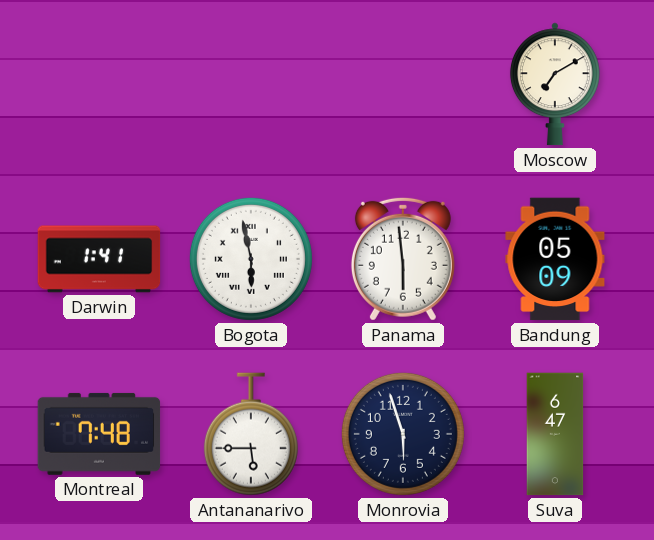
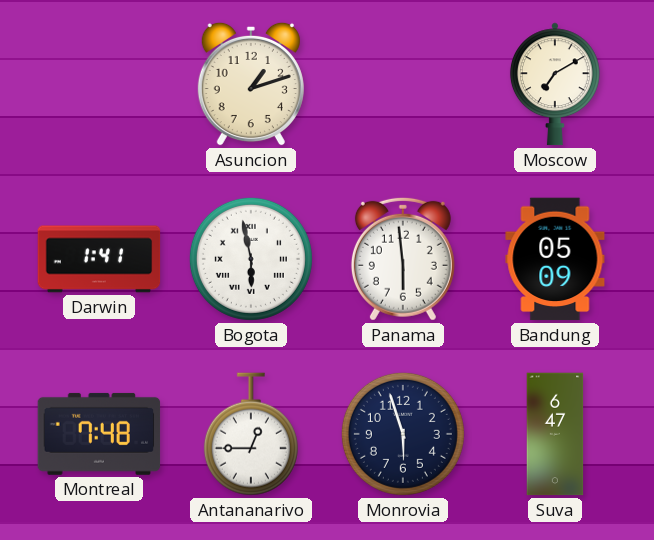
Asuncion: none -> 1:12
Antananarivo: 5:45 -> 12:45
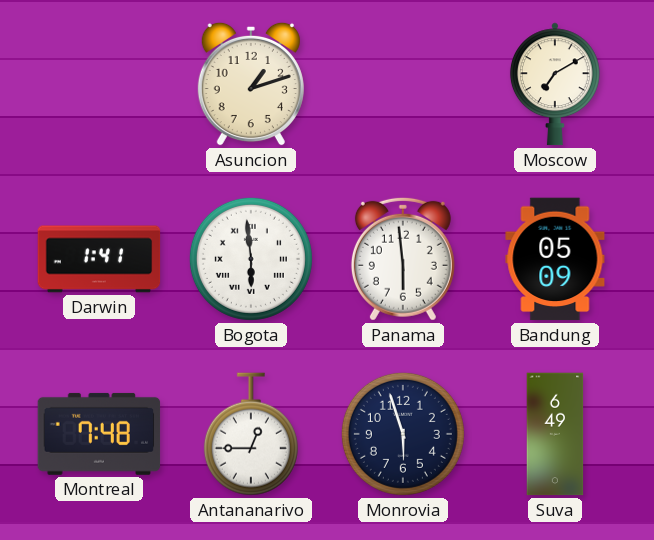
Bogota: 5:58 -> 5:59
Suva: 6:47 -> 6:49
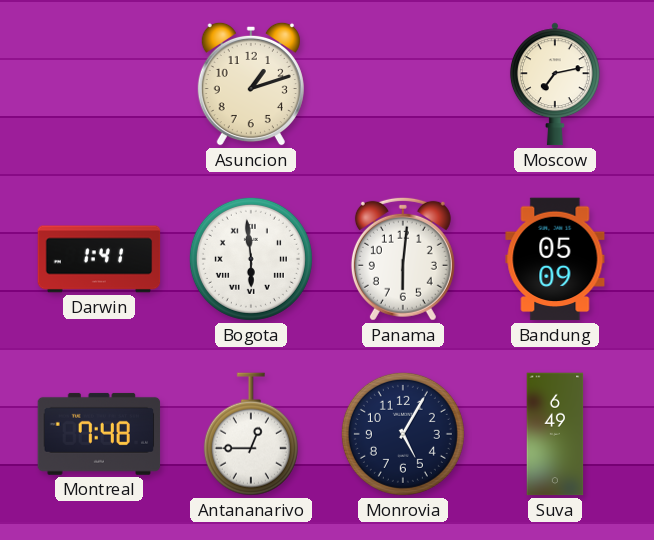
Moscow: 7:10 -> 7:13
Panama: 5:59 -> 6:01
Monrovia: 5:57 -> 5:05
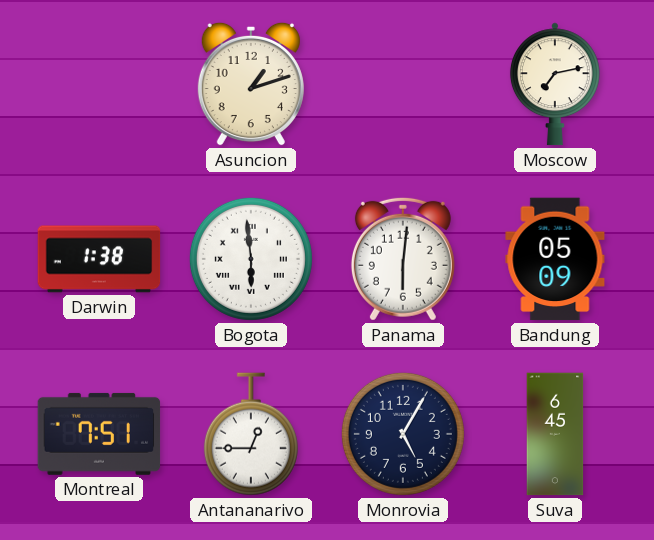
Darwin: 1:41 -> 1:38
Montreal: 7:48 -> 7:51
Suva: 6:49 -> 6:45
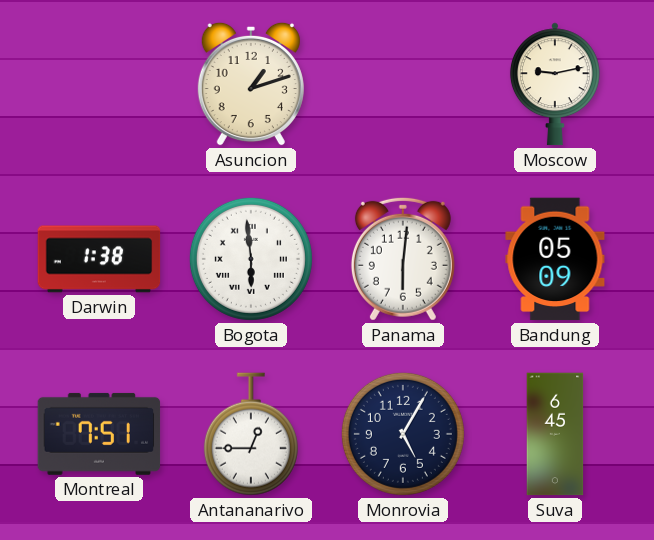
Moscow: 7:13 -> 9:13
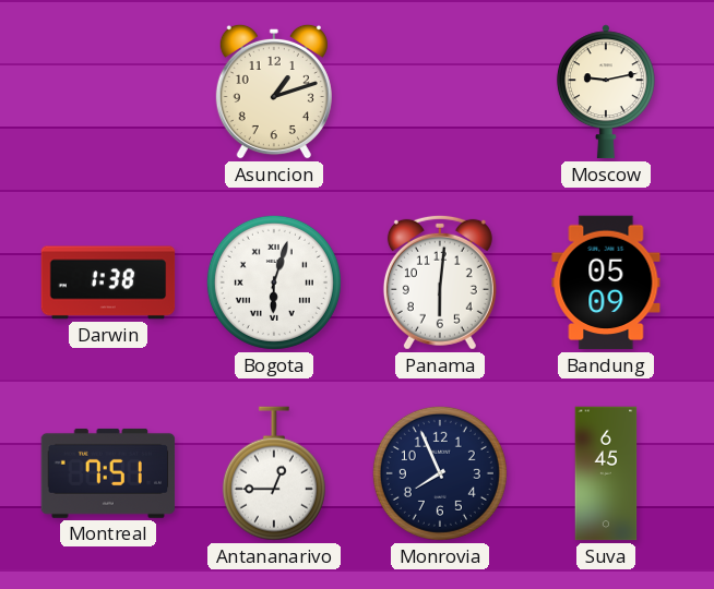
Bogota: 5:59 -> 6:03
Monrovia: 5:05 -> 7:56
